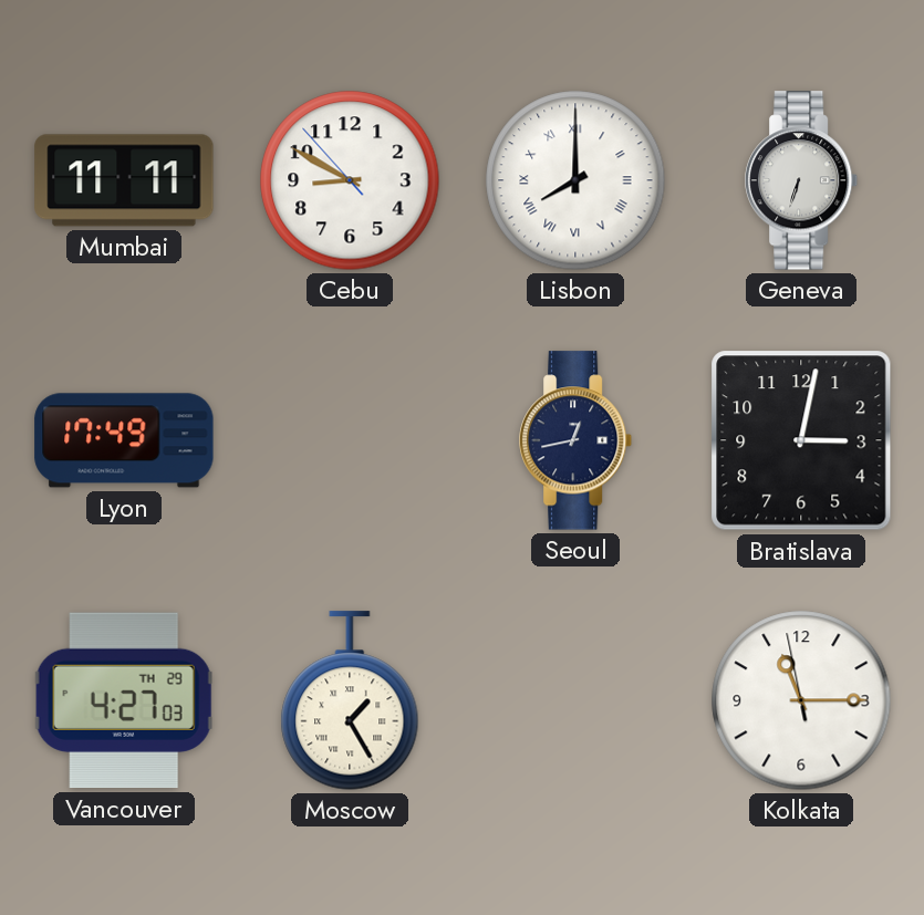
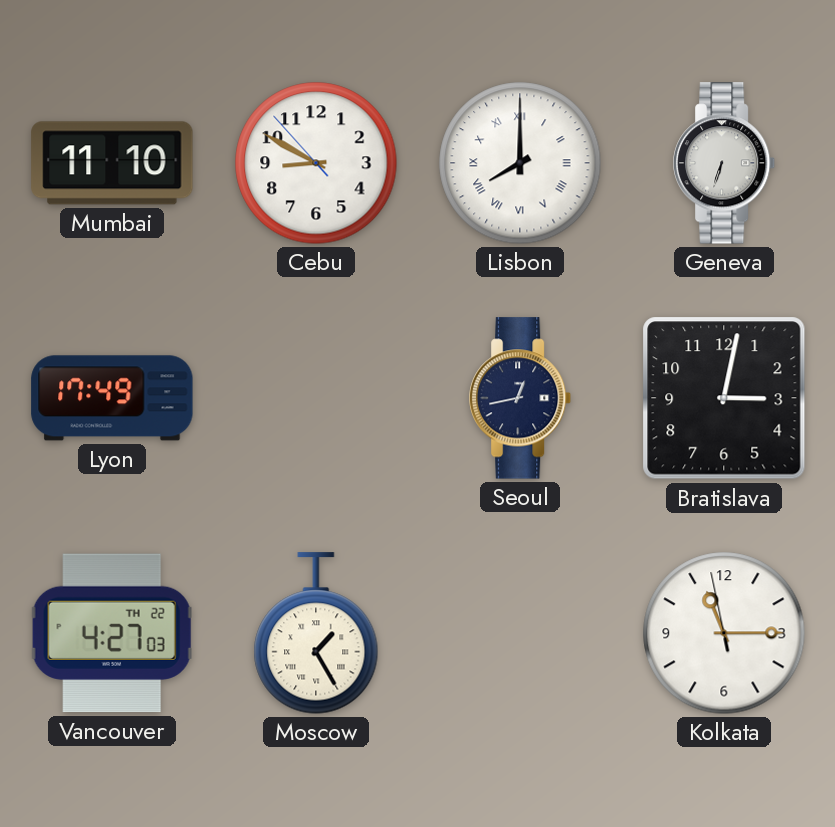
Mumbai: 11:11 -> 11:10
Vancouver date: TH 29 -> TH 22
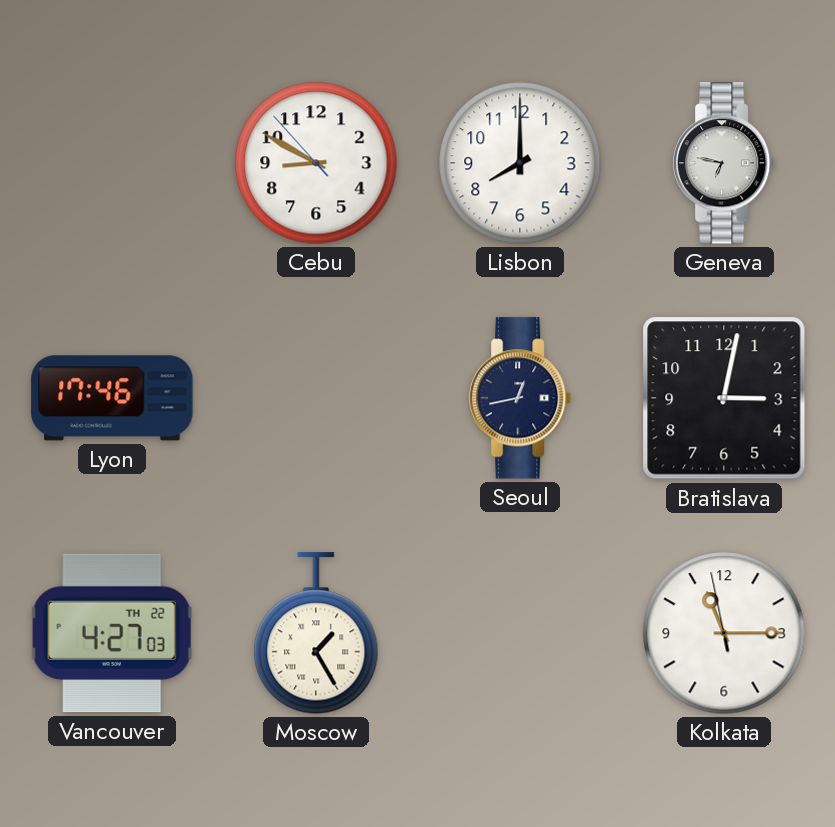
Mumbai: 11:10 -> none
Lisbon numerals: Roman -> Arabic
Geneva: 6:33 -> 6:47
Lyon: 17:49 -> 17:46
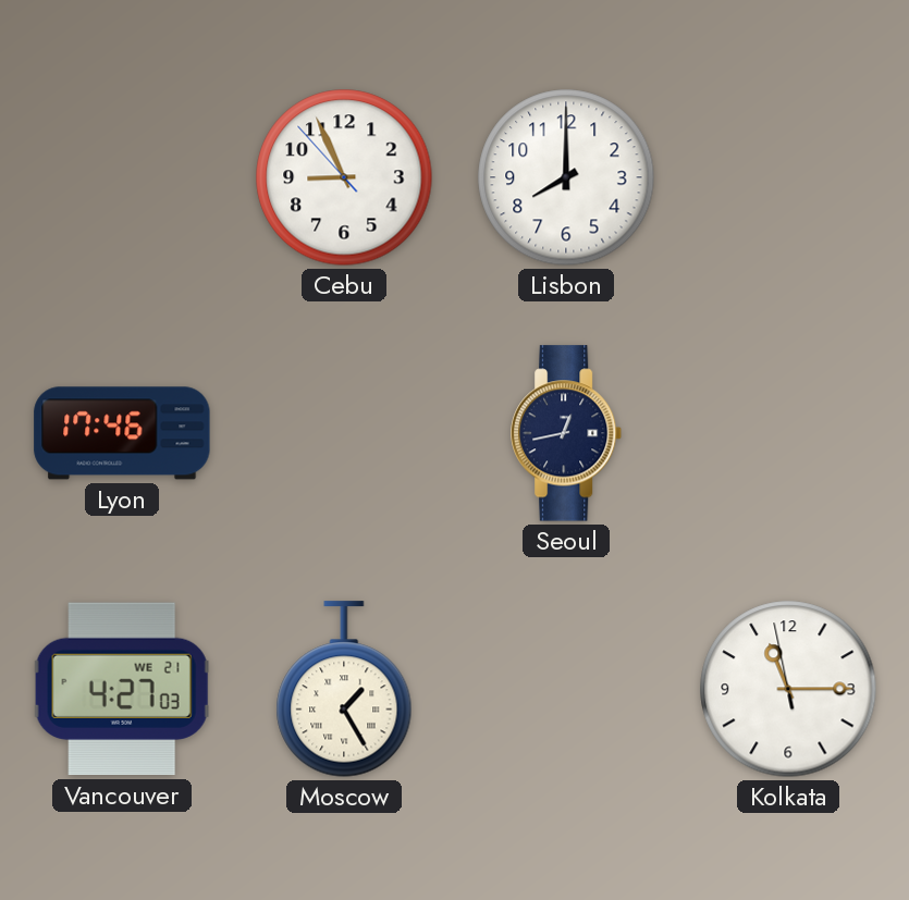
Cebu: 8:49 -> 8:55
Geneva: 6:47 -> none
Bratislava: 3:02 -> none
Vancouver date: TH 22 -> WE 21
